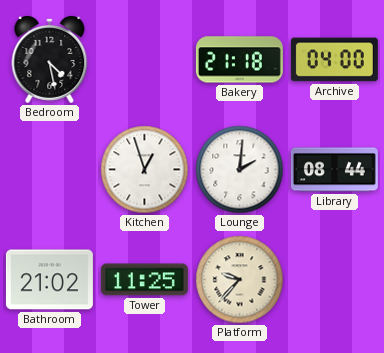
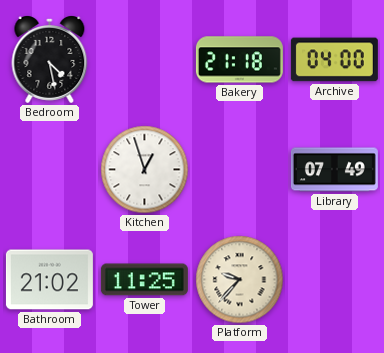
Lounge: 2:01 -> none
Library: 08:44 -> 07:49
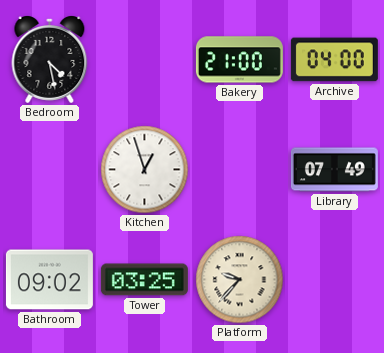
Bakery: 21:18 -> 21:00
Bathroom: 21:02 -> 09:02
Tower: 11:25 -> 03:25
